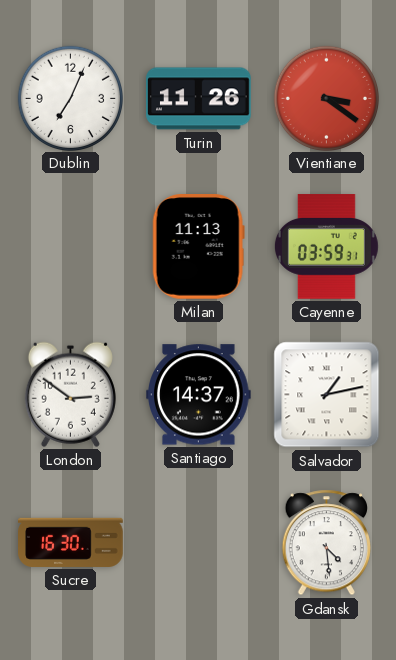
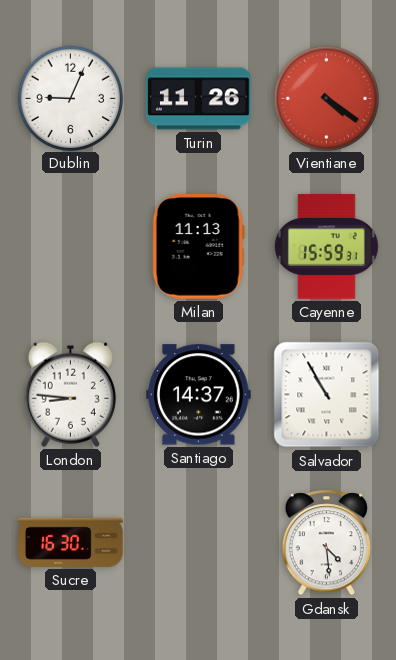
Dublin: 7:04 -> 9:04
Vientiane: 3:21 -> 4:21
Cayenne: 03:59 -> 15:59
London: 2:51 -> 8:46
Salvador: 1:13 -> 10:55
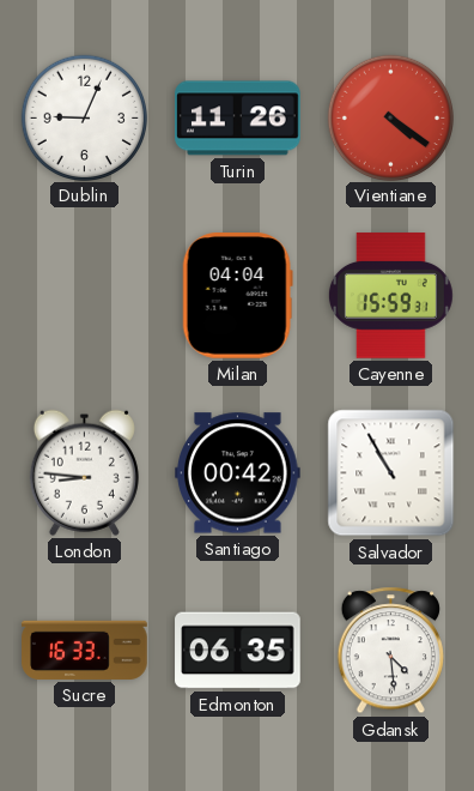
Milan: 11:13 -> 04:04
Santiago: 14:37 -> 00:42
Sucre: 16:30 -> 16:33
Edmonton: none -> 06:35
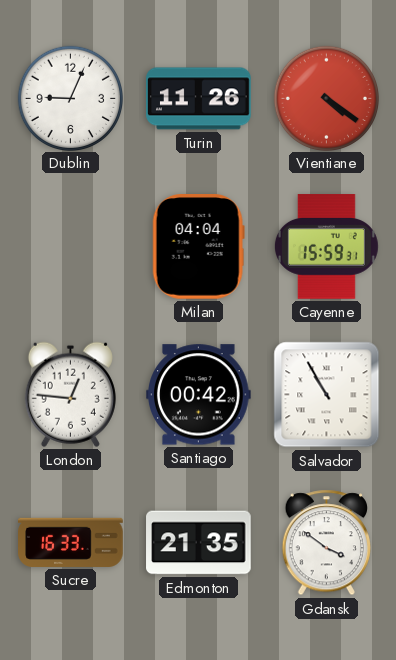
London: 8:46 -> 12:46
Edmonton: 06:35 -> 21:35
Gdansk: 4:29 -> 3:51
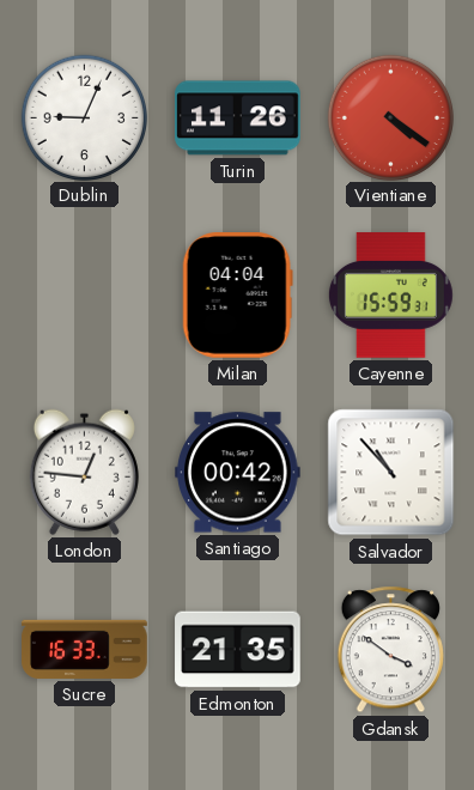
Salvador: 10:55 -> 10:53
